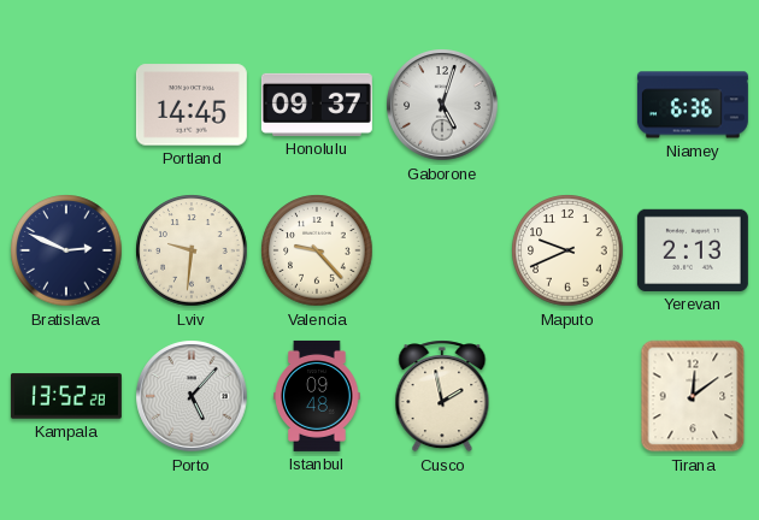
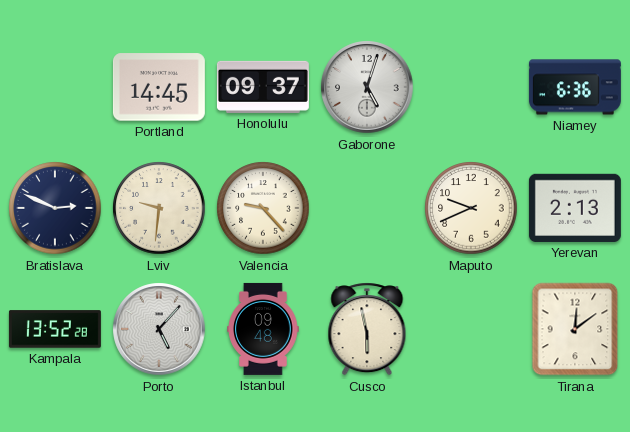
Cusco: 1:58 -> 5:58
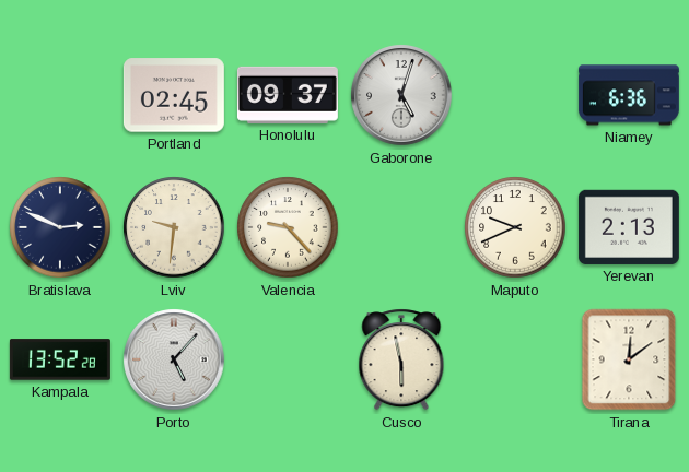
Portland: 14:45 -> 02:45
Istanbul: 09:48 -> none
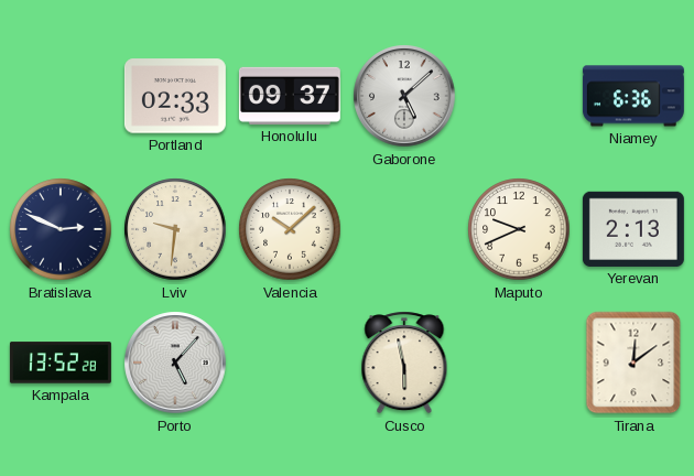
Portland: 02:45 -> 02:33
Gaborone: 5:03 -> 5:08
Valencia: 9:23 -> 10:08
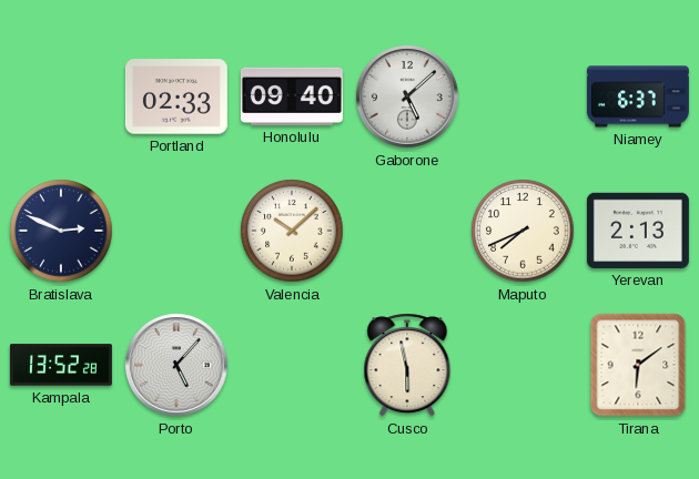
Honolulu: 09:37 -> 09:40
Niamey: 6:36 -> 6:37
Lviv: 9:31 -> none
Maputo: 9:41 -> 7:41
Tirana: 12:09 -> 6:09
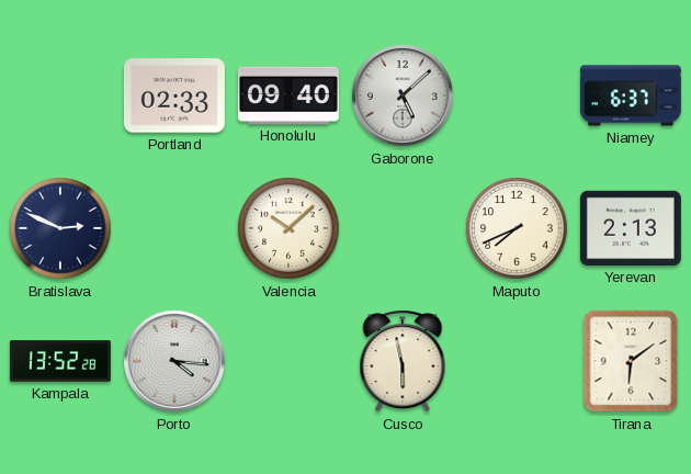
Porto: 5:07 -> 4:16
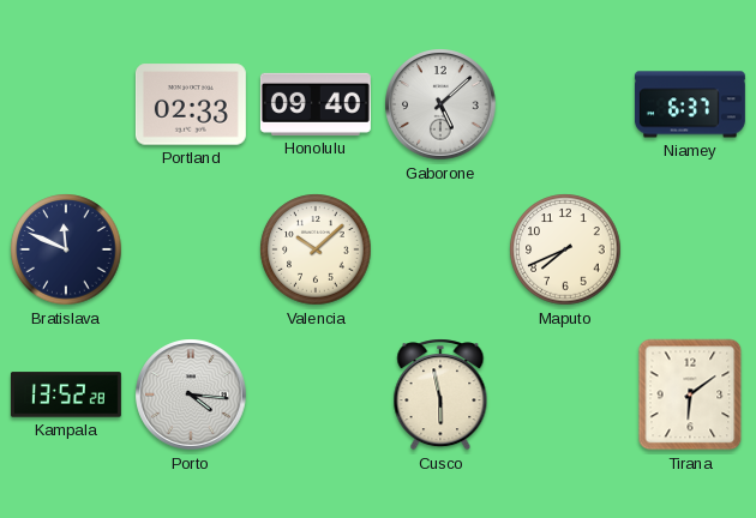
Bratislava: 2:49 -> 11:49
Yerevan: 2:13 -> none
